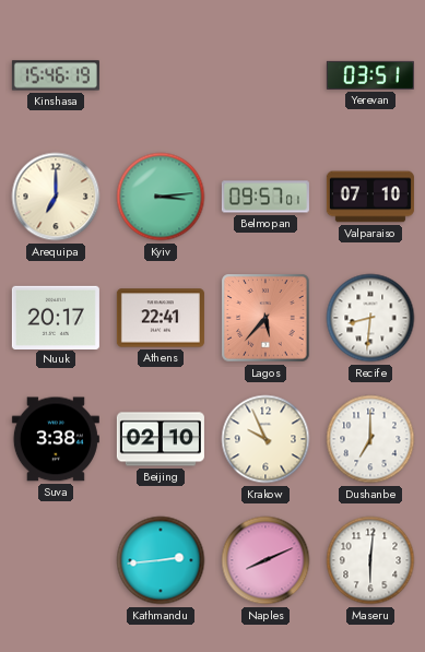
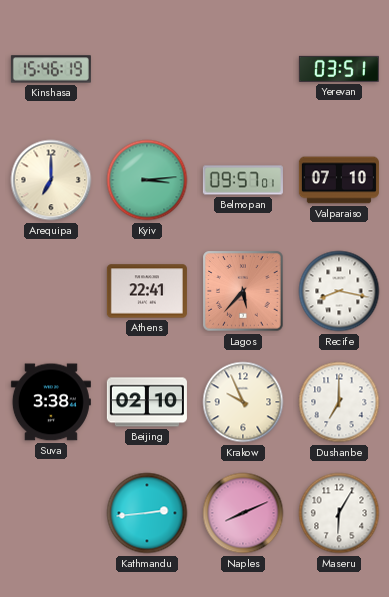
Nuuk: 20:17 -> none
Recife: 8:31 -> 8:17
Maseru: 6:01 -> 6:05
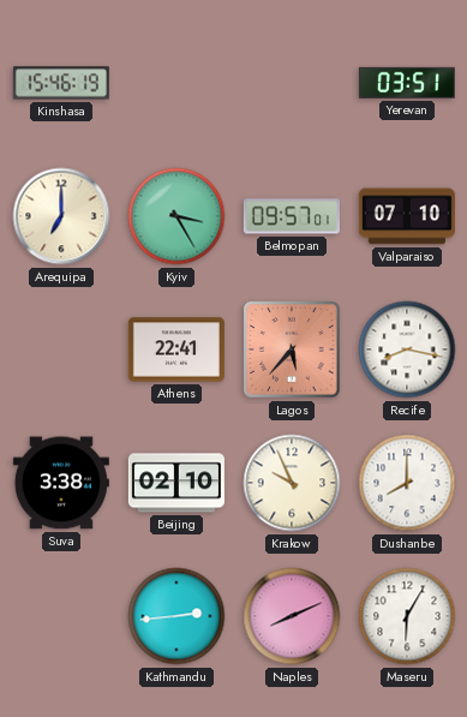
Kyiv: 3:14 -> 3:25
Dushanbe: 7:00 -> 8:00
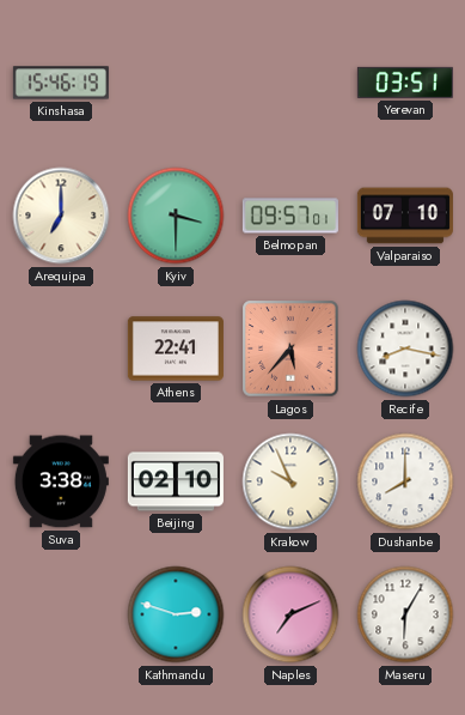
Kyiv: 3:25 -> 3:30
Kathmandu: 2:44 -> 2:48
Naples: 8:11 -> 7:11
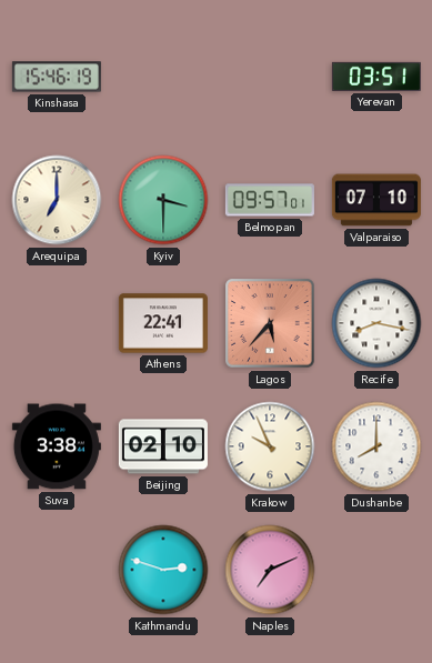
Maseru: 6:05 -> none
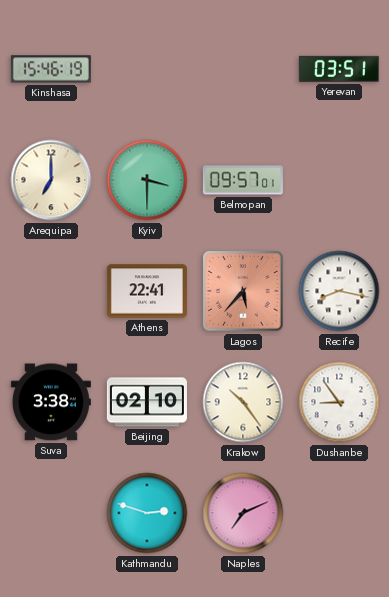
Valparaiso: 07:10 -> none
Krakow: 9:56 -> 10:24
Dushanbe: 8:00 -> 8:54
